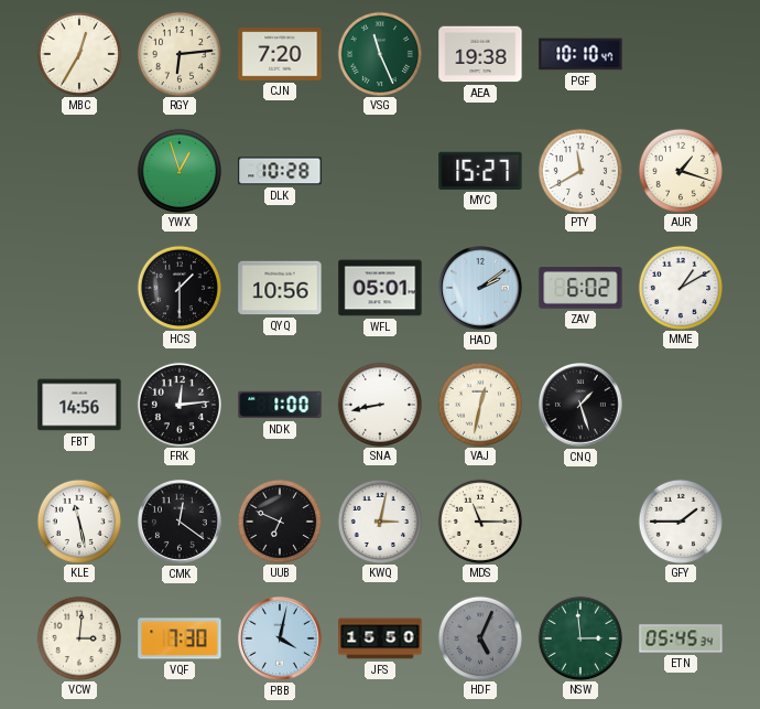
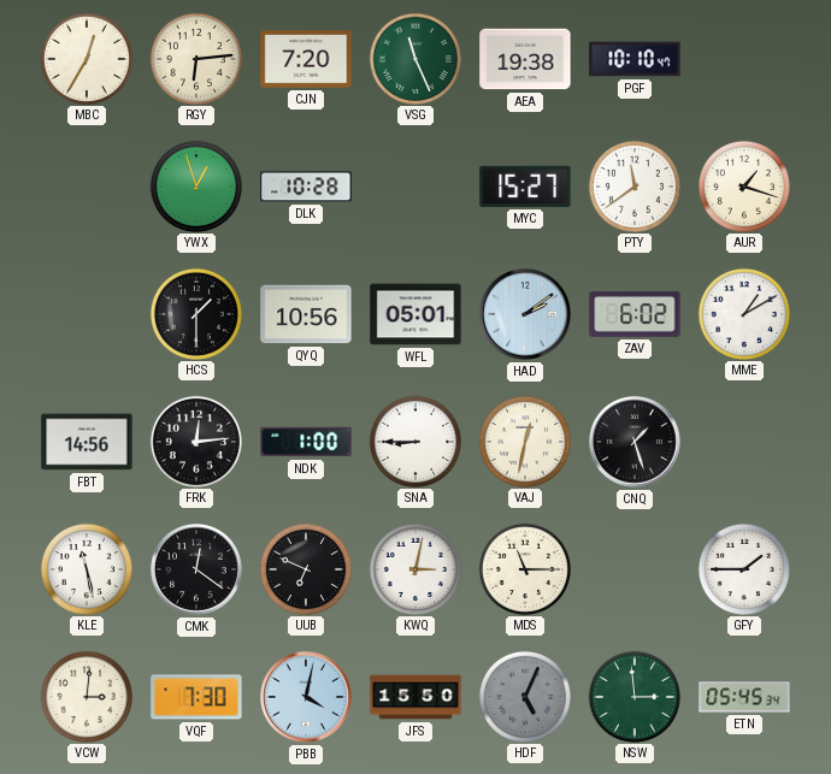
PTY: 11:40 -> 11:39
SNA: 8:43 -> 8:45
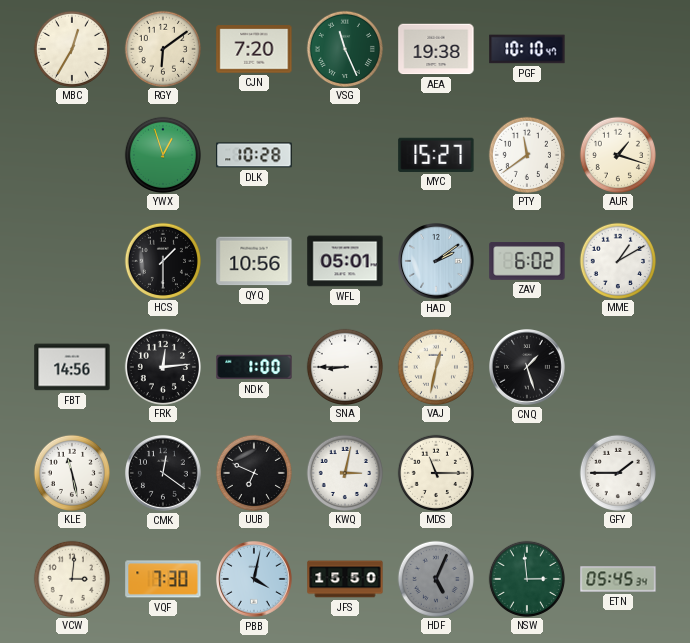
RGY: 6:14 -> 6:09
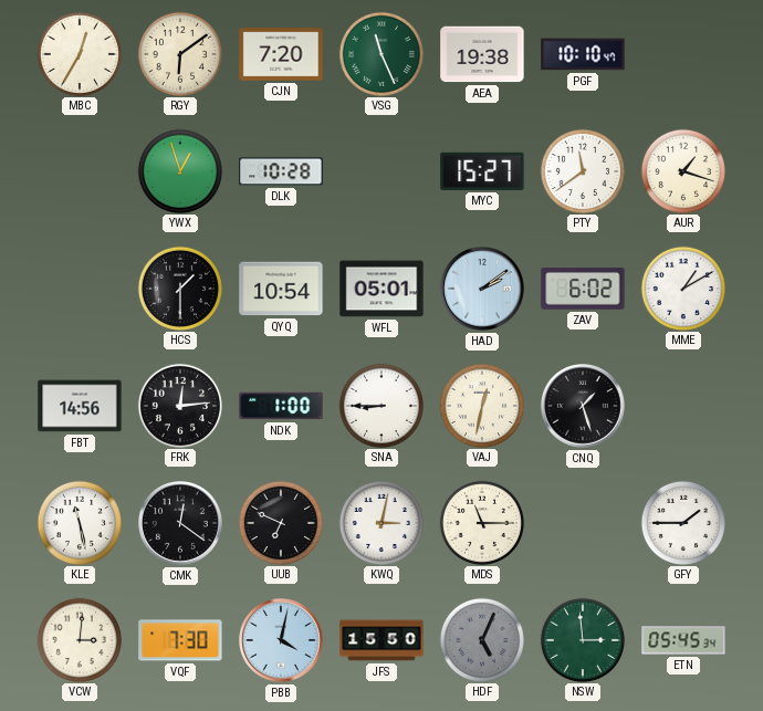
QYQ: 10:56 -> 10:54
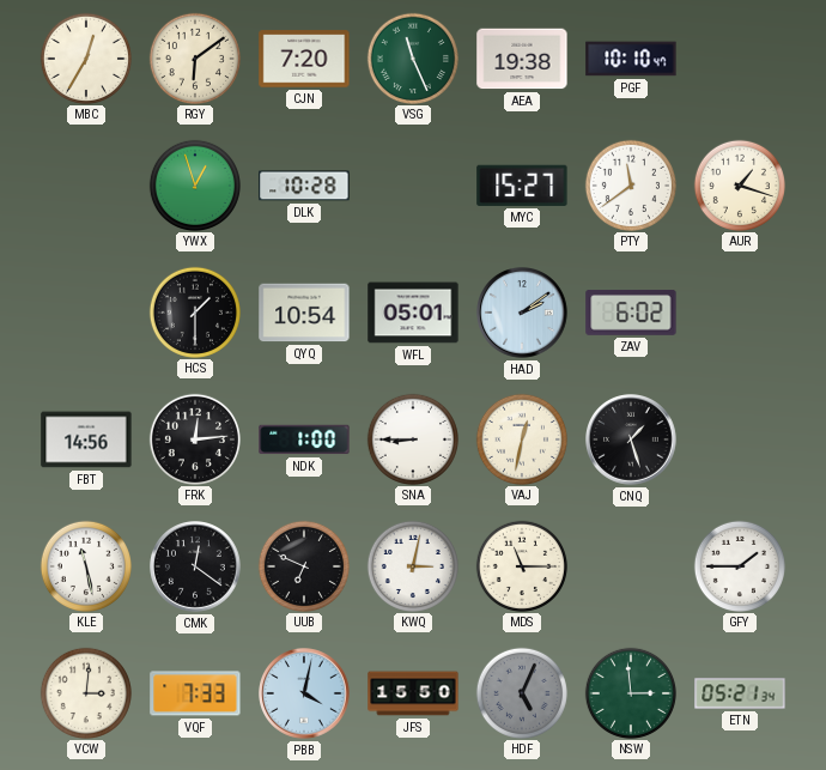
MME: 1:10 -> none
VQF: 7:30 -> 7:33
ETN: 05:45 -> 05:21
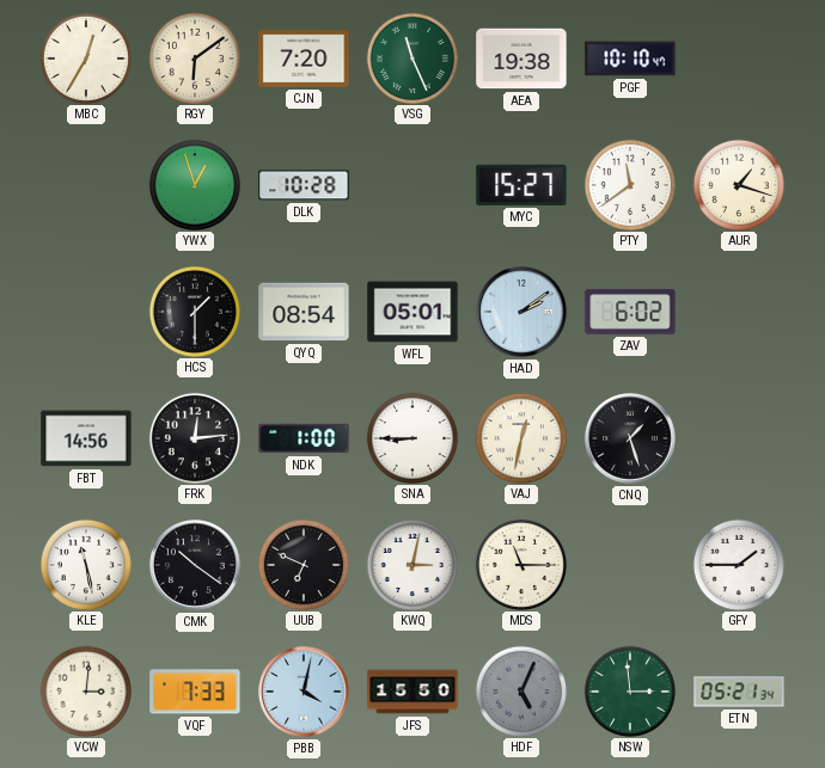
QYQ: 10:54 -> 08:54
CMK: 12:21 -> 10:21
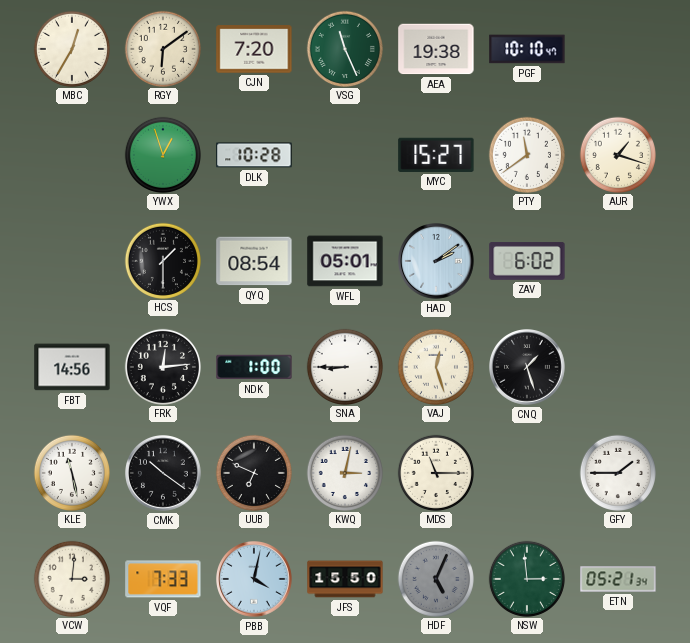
VAJ: 12:32 -> 12:27
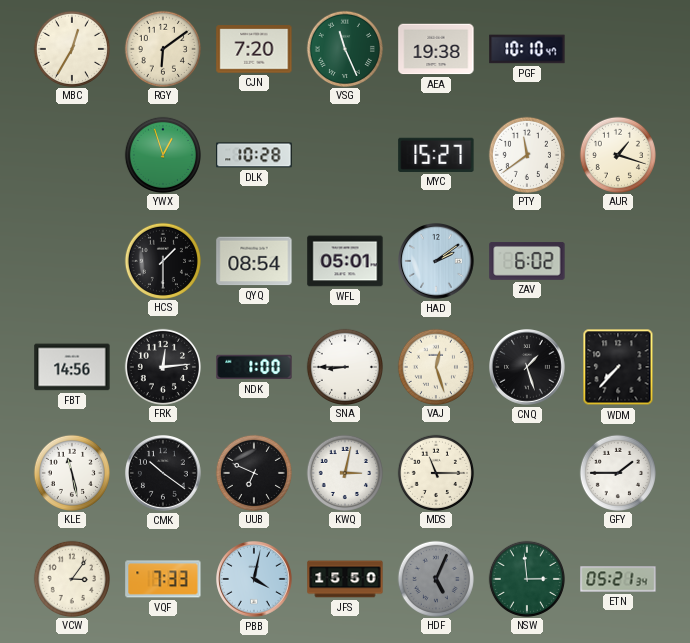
WDM: none -> 7:37
VCW: 3:01 -> 3:06
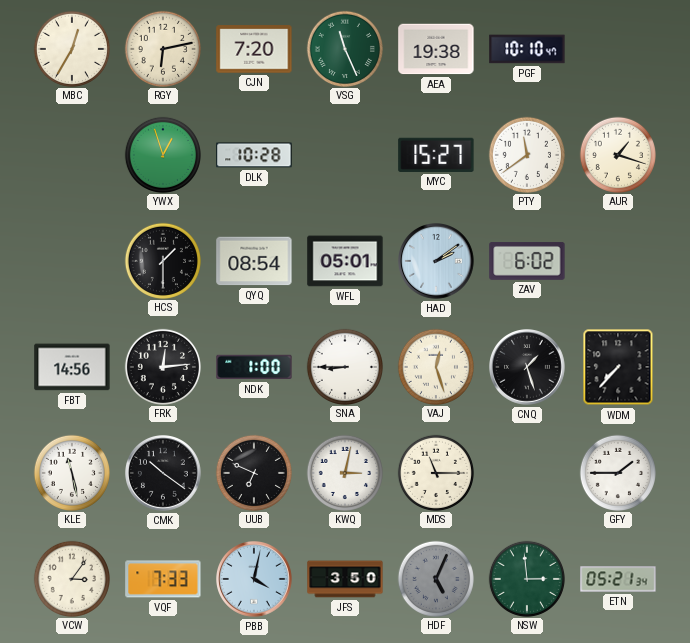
RGY: 6:09 -> 6:13
JFS: 15:50 -> 3:50
